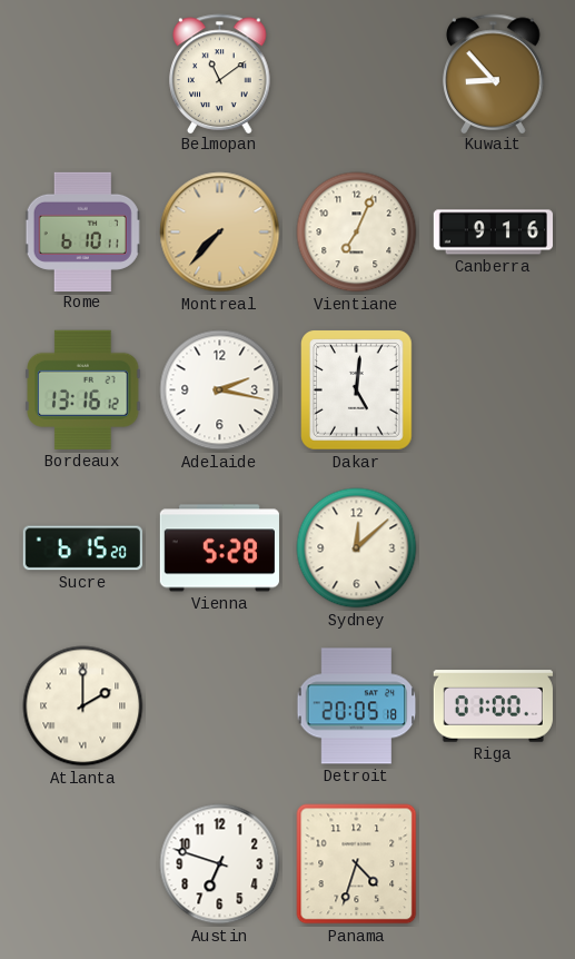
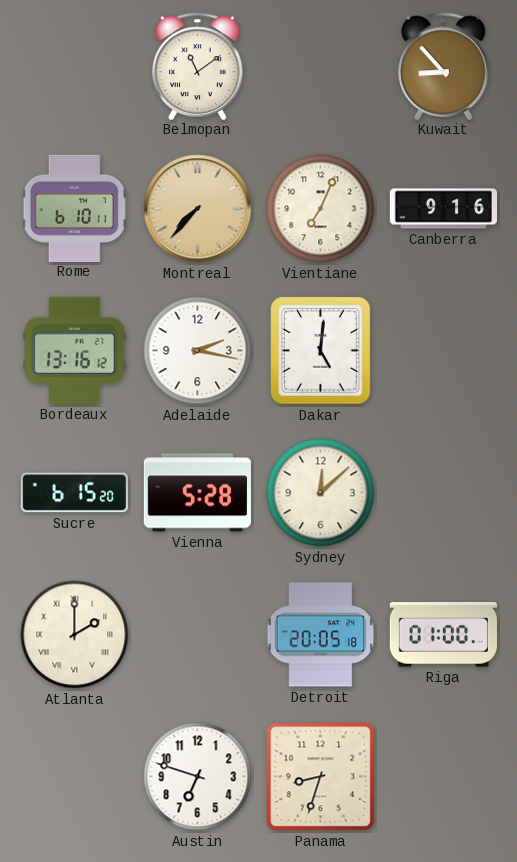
Panama: 4:33 -> 8:33
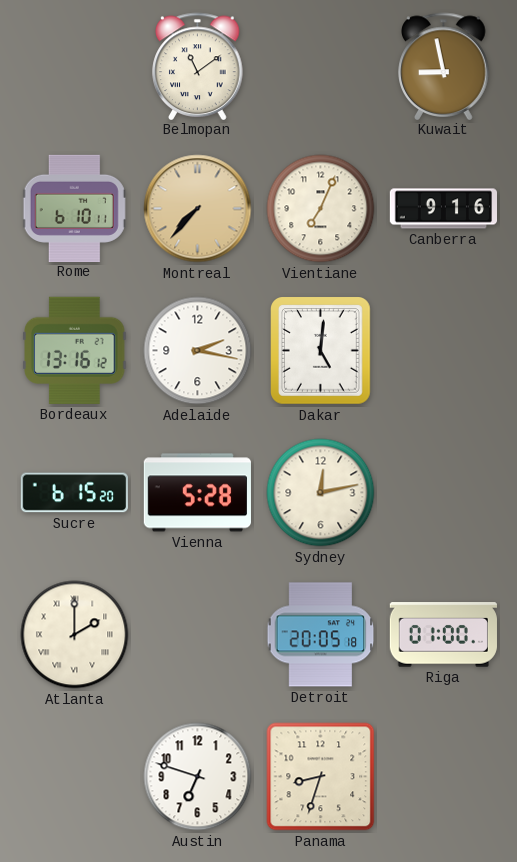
Kuwait: 8:53 -> 8:58
Sydney: 12:08 -> 12:13
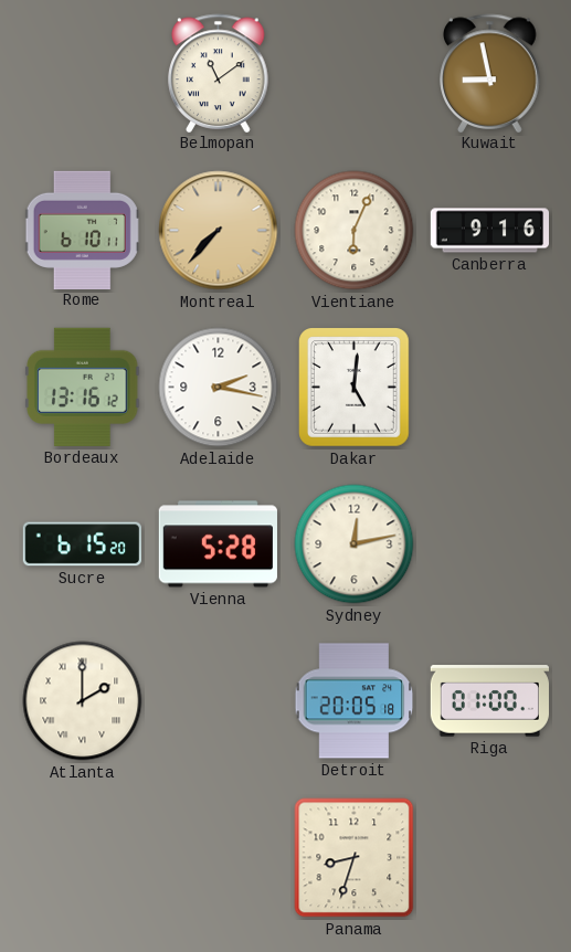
Vientiane: 7:04 -> 6:04
Austin: 6:48 -> none
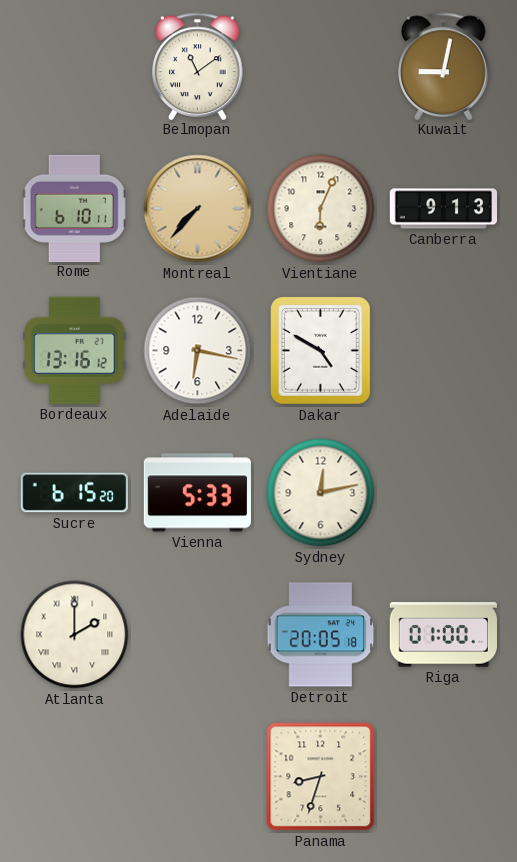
Kuwait: 8:58 -> 9:02
Canberra: 9:16 -> 9:13
Adelaide: 2:17 -> 6:17
Dakar: 5:01 -> 4:50
Vienna: 5:28 -> 5:33
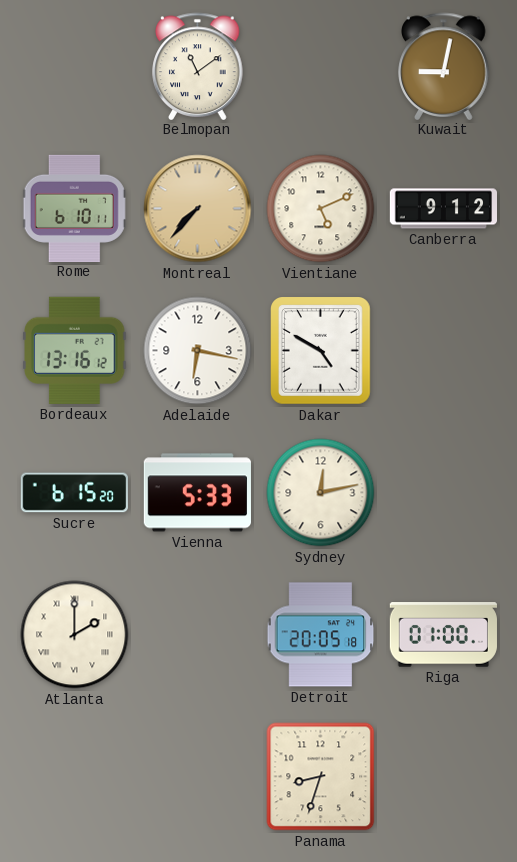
Vientiane: 6:04 -> 5:11
Canberra: 9:13 -> 9:12
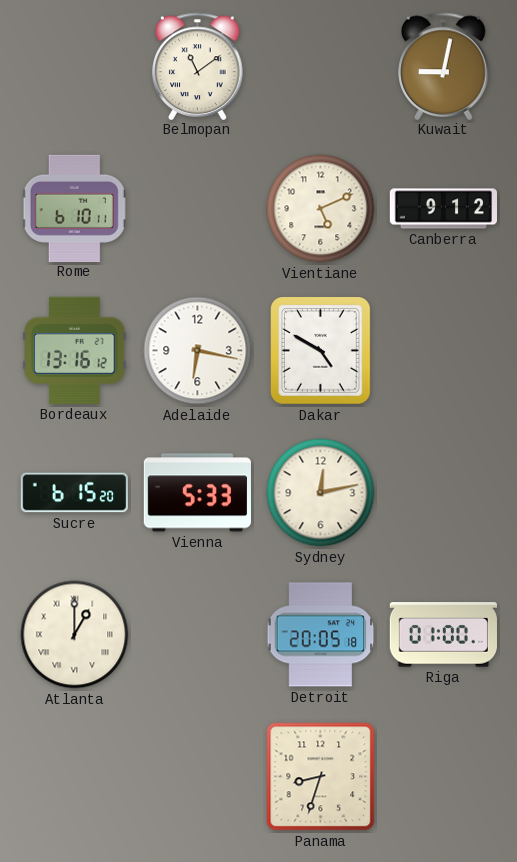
Montreal: 7:37 -> none
Atlanta: 2:00 -> 1:00
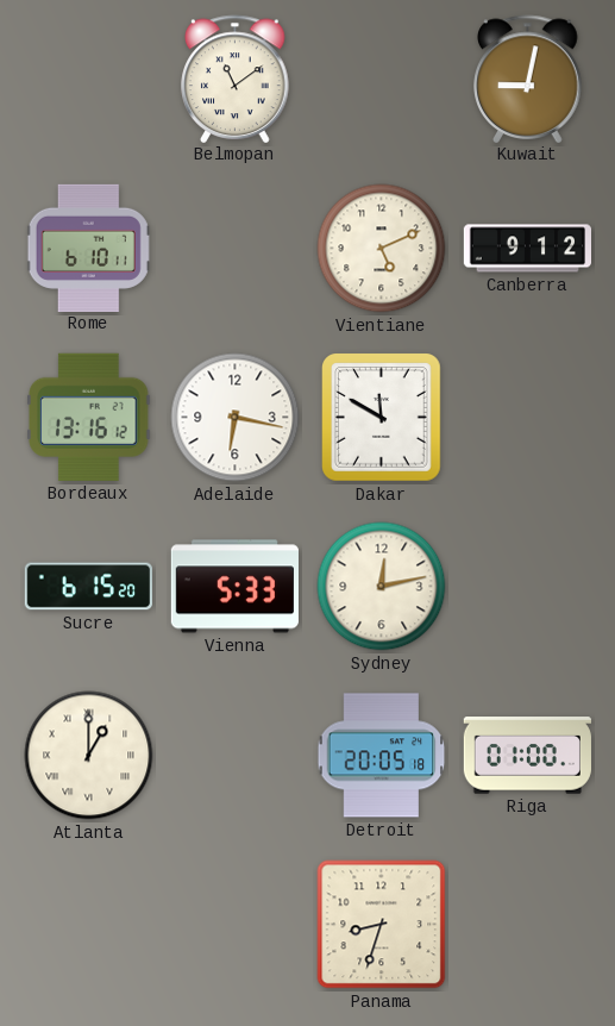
Dakar: 4:50 -> 11:50
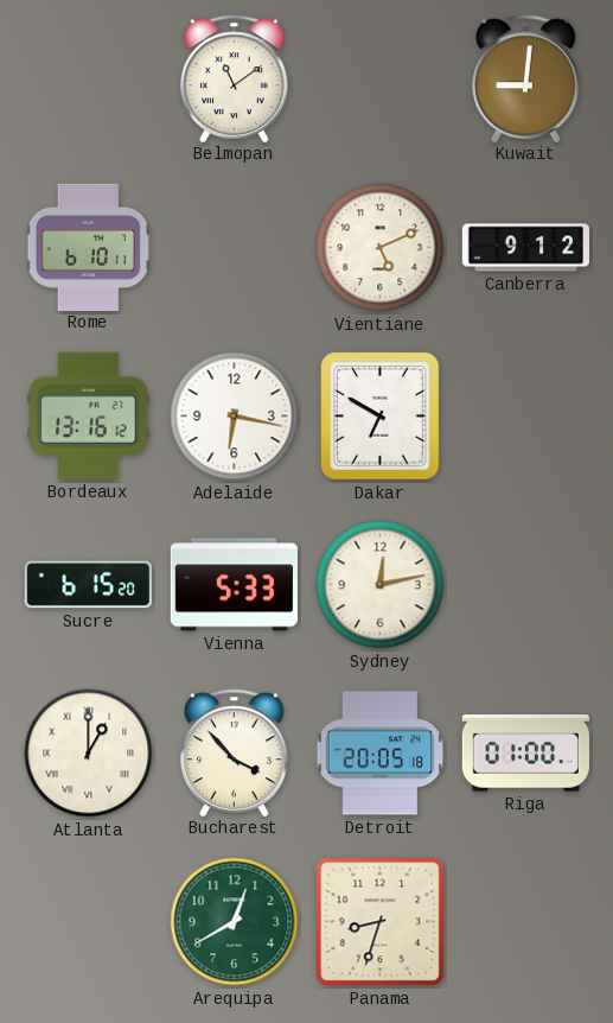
Kuwait: 9:02 -> 9:01
Dakar: 11:50 -> 6:50
Bucharest: none -> 3:53
Arequipa: none -> 12:40
